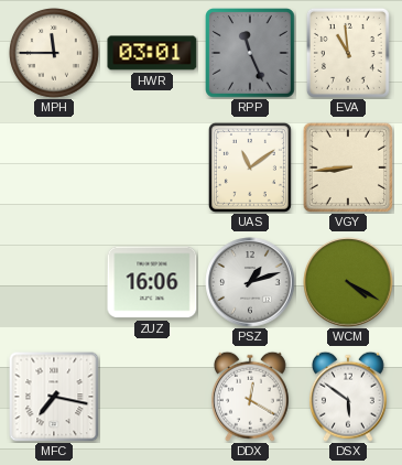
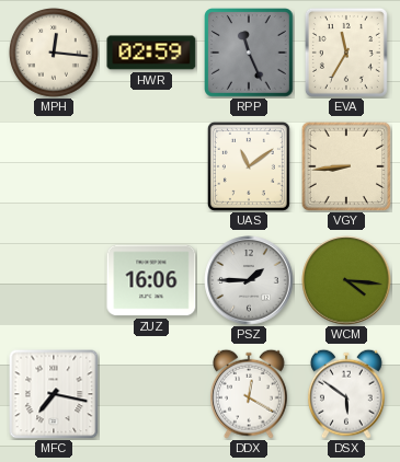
MPH: 11:45 -> 12:16
HWR: 03:01 -> 02:59
EVA: 10:59 -> 11:35
PSZ: 1:12 -> 1:45
WCM: 4:20 -> 4:16
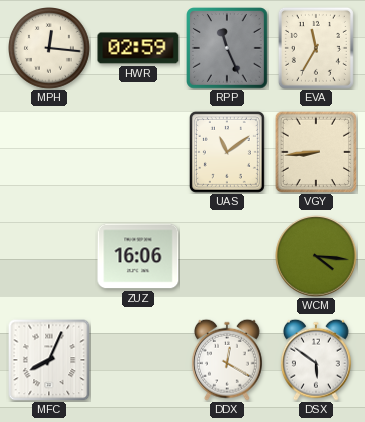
PSZ: 1:45 -> none
MFC: 7:17 -> 8:04
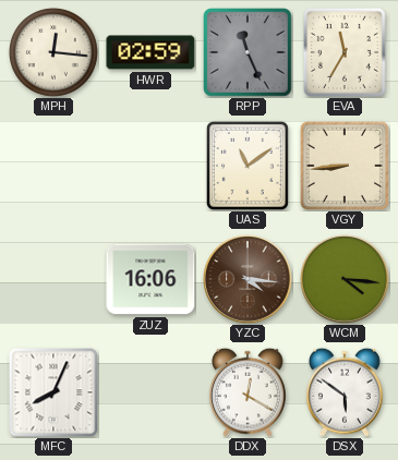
YZC: none -> 4:16
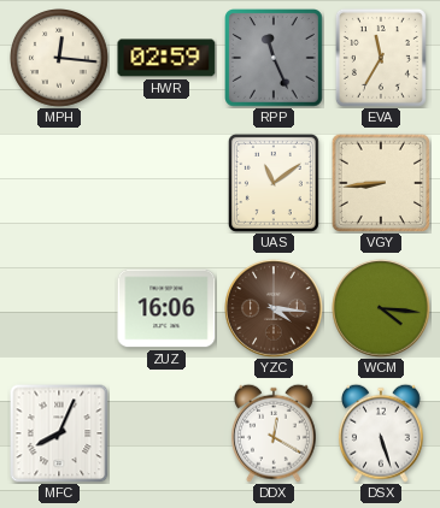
DSX: 5:51 -> 5:27
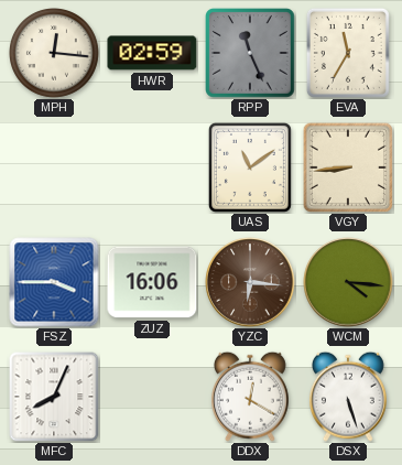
FSZ: none -> 3:45
YZC: 4:16 -> 6:16
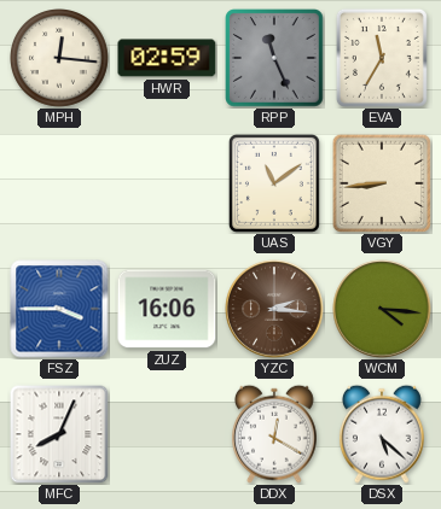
YZC: 6:16 -> 2:16
DSX: 5:27 -> 5:22
